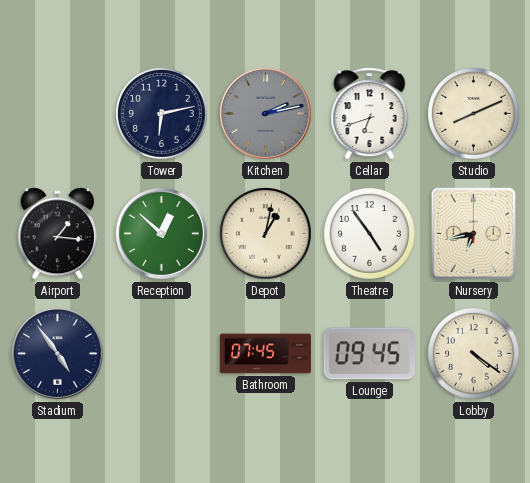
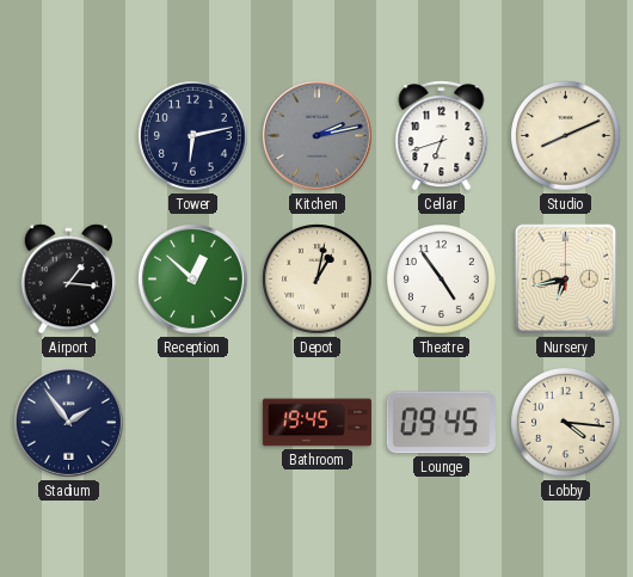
Stadium: 4:54 -> 1:54
Bathroom: 07:45 -> 19:45
Lobby: 4:21 -> 4:16
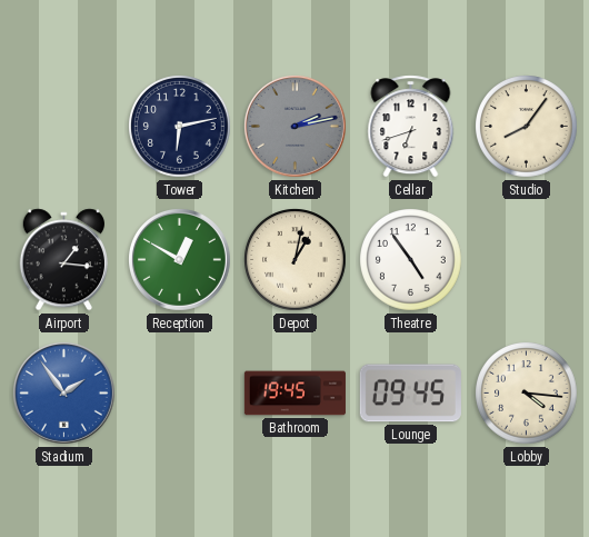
Studio: 8:11 -> 8:06
Reception: 12:52 -> 12:50
Nursery: 6:43 -> none
Stadium dial: navy -> blue
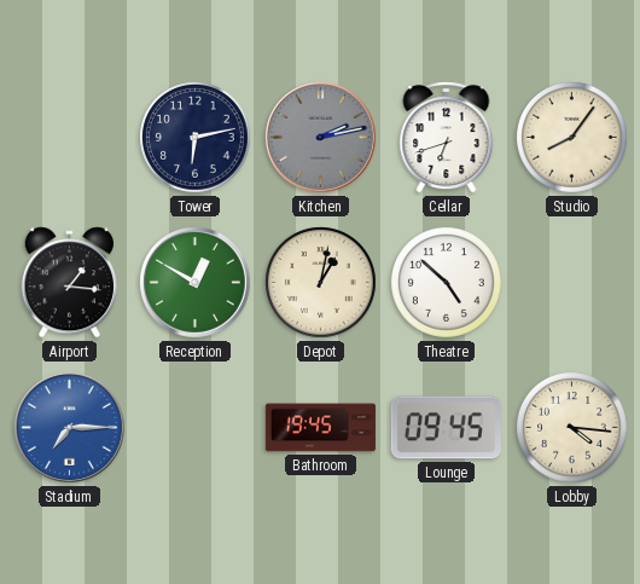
Theatre: 4:54 -> 4:52
Stadium: 1:54 -> 7:15
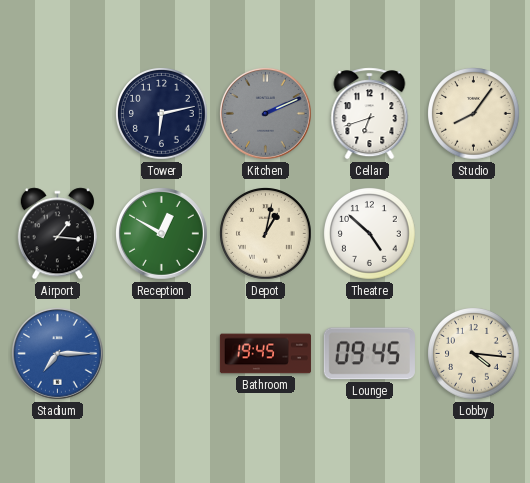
Kitchen: 2:13 -> 2:11
